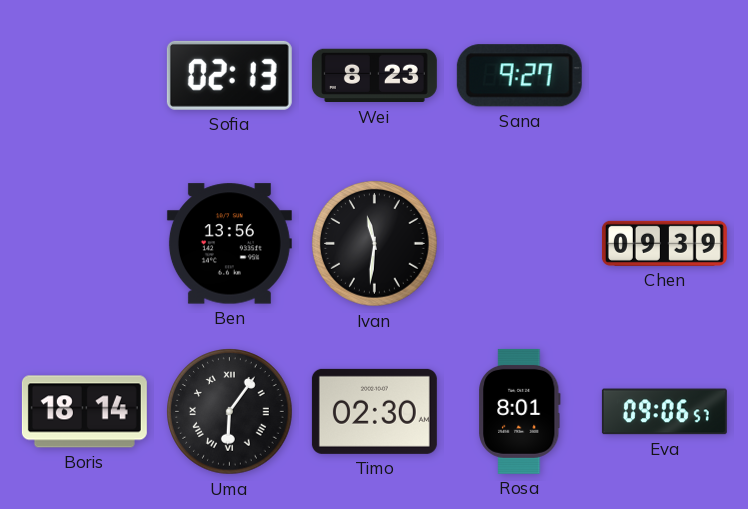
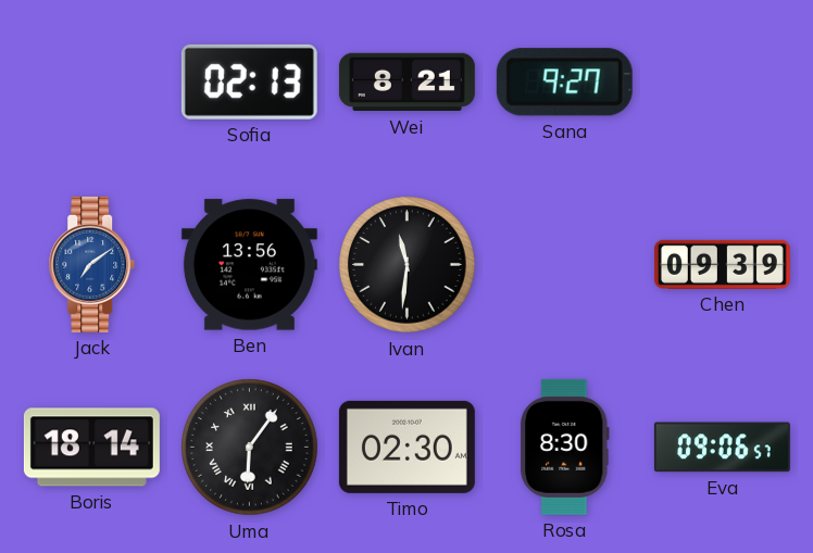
Wei: 8:23 -> 8:21
Jack: none -> 7:09
Rosa: 8:01 -> 8:30
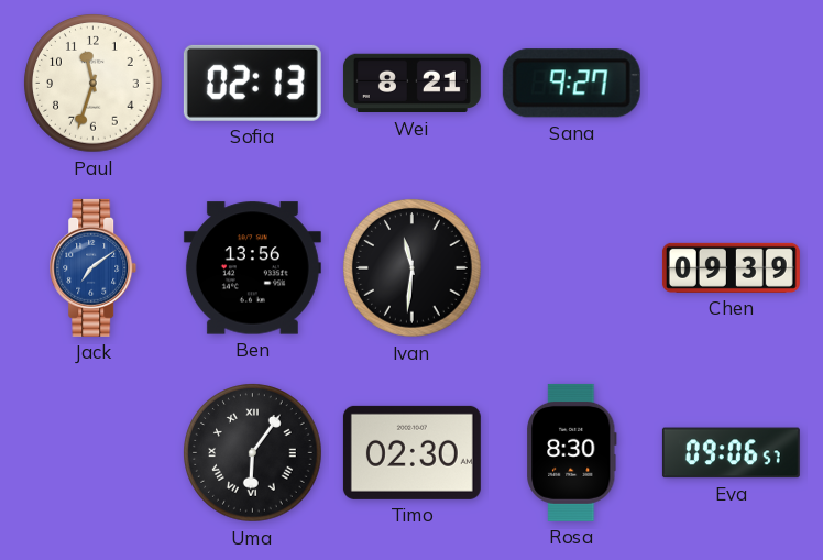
Paul: none -> 11:33
Boris: 18:14 -> none
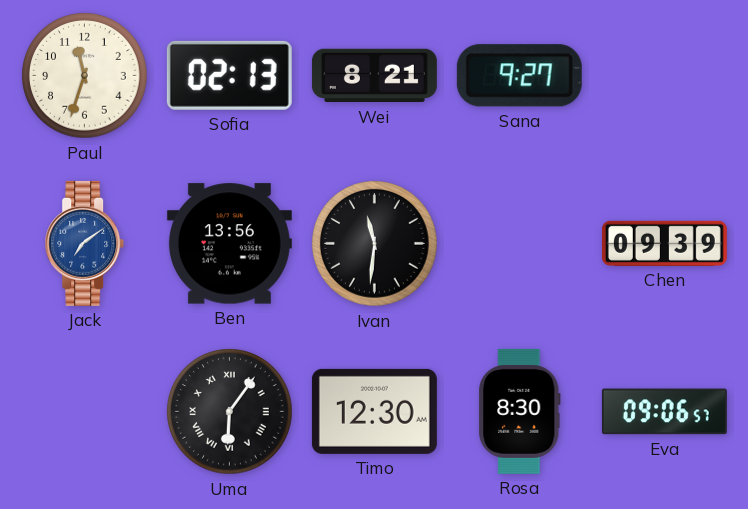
Timo: 02:30 -> 12:30
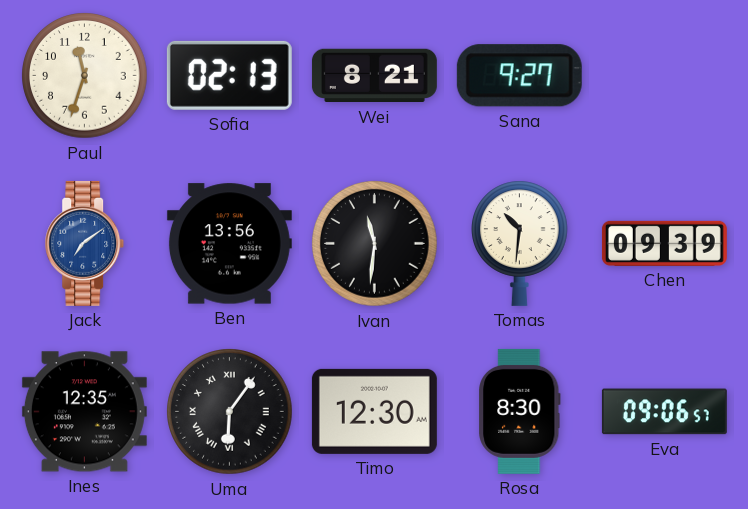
Tomas: none -> 10:31
Ines: none -> 12:35
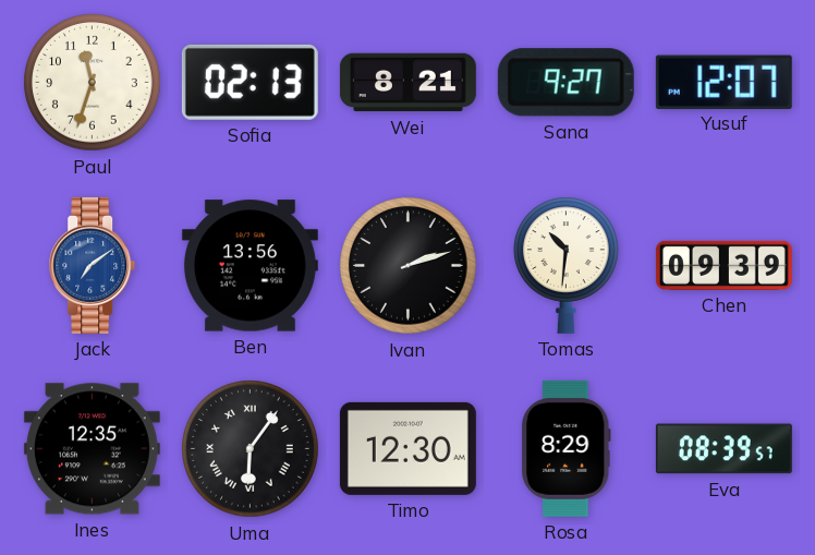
Yusuf: none -> 12:07
Ivan: 11:31 -> 2:12
Rosa: 8:30 -> 8:29
Eva: 09:06 -> 08:39
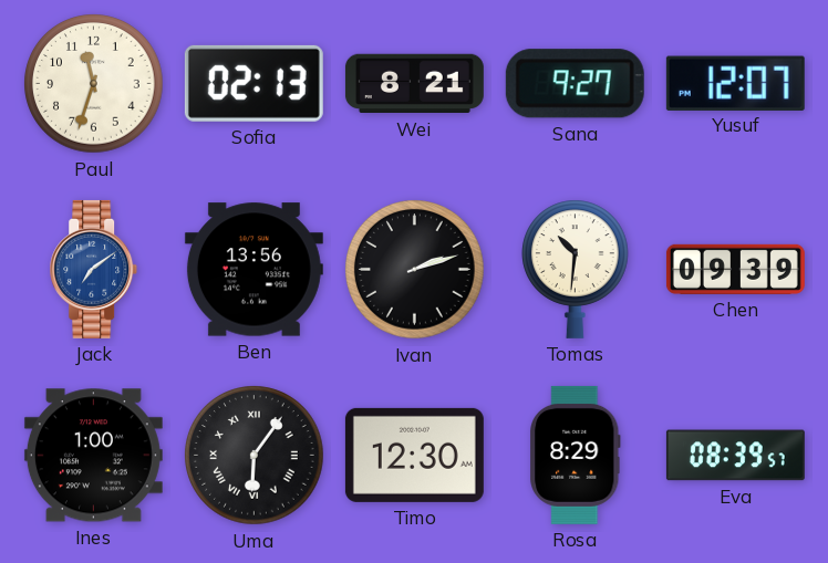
Ines: 12:35 -> 1:00
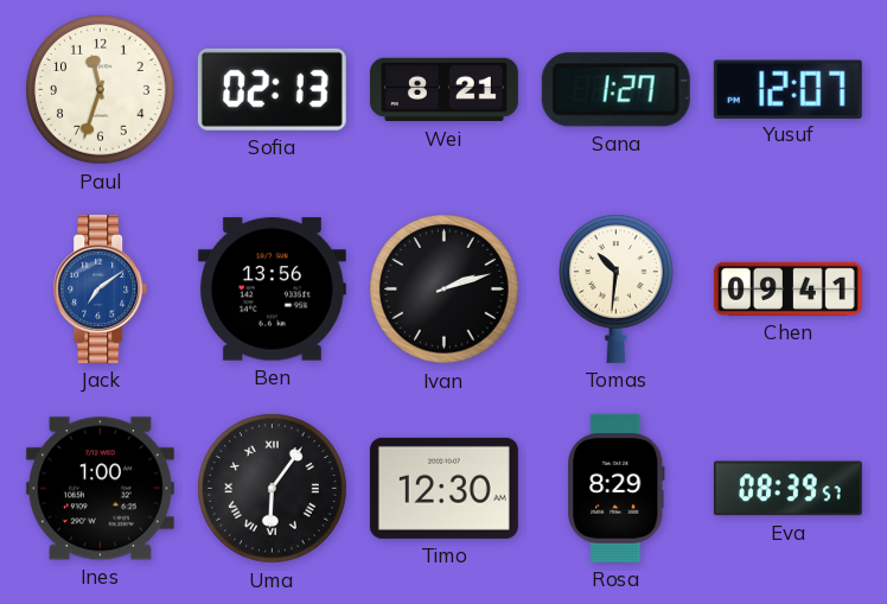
Sana: 9:27 -> 1:27
Chen: 09:39 -> 09:41
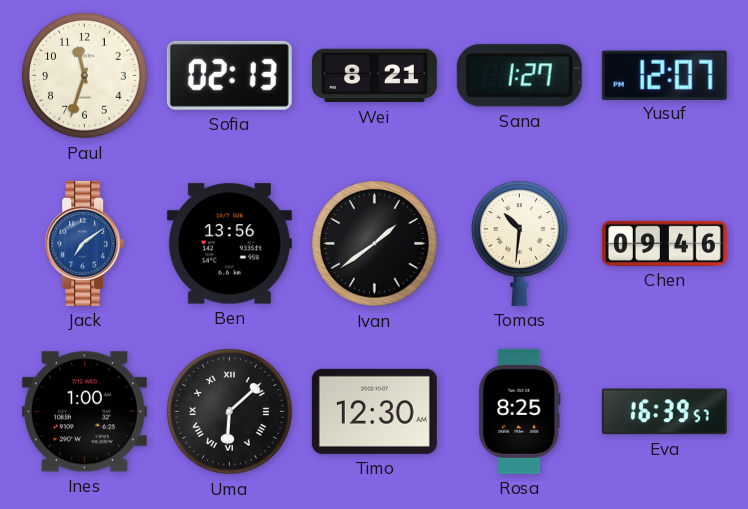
Ivan: 2:12 -> 1:39
Chen: 09:41 -> 09:46
Uma: 6:06 -> 6:08
Rosa: 8:29 -> 8:25
Eva: 08:39 -> 16:39
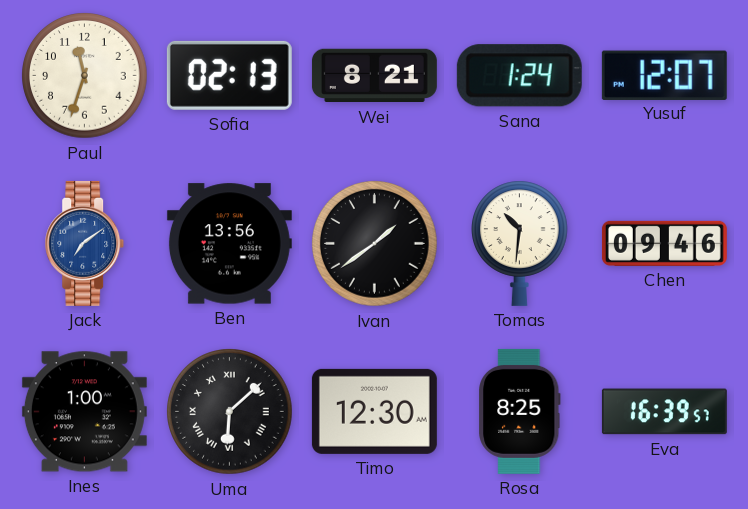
Sana: 1:27 -> 1:24
